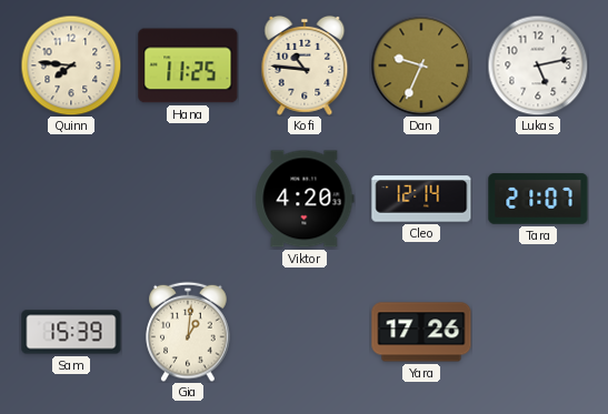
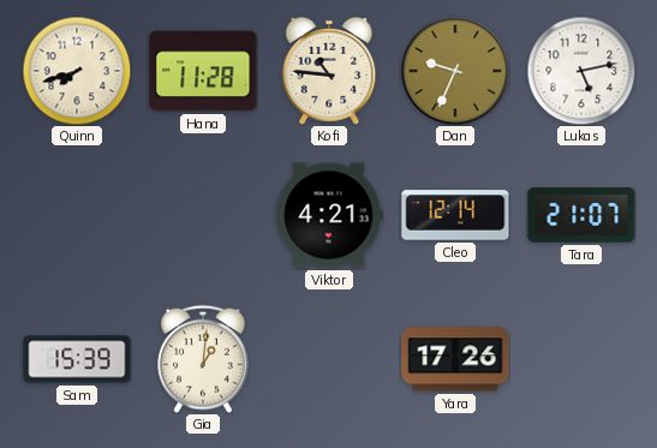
Quinn: 7:46 -> 7:42
Hana: 11:25 -> 11:28
Viktor: 4:20 -> 4:21
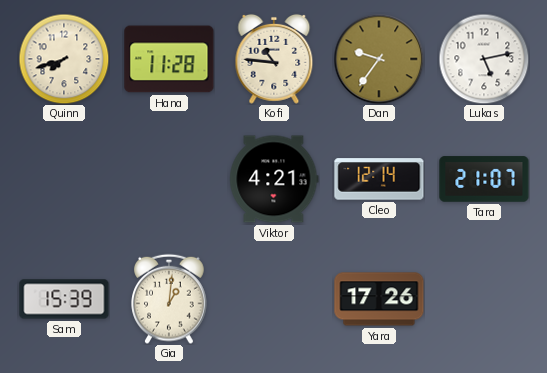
Dan: 9:34 -> 9:36
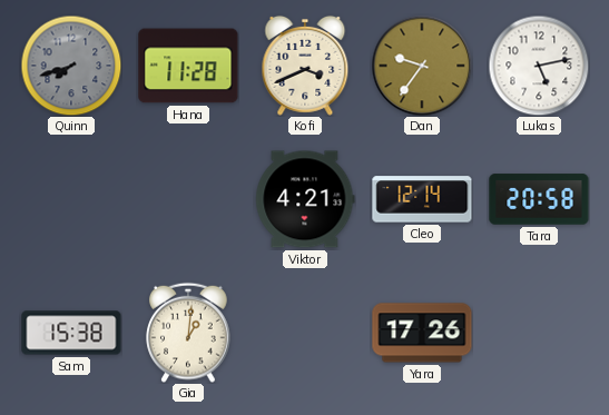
Quinn dial: cream -> grey
Kofi: 10:46 -> 3:41
Tara: 21:07 -> 20:58
Sam: 15:39 -> 15:38
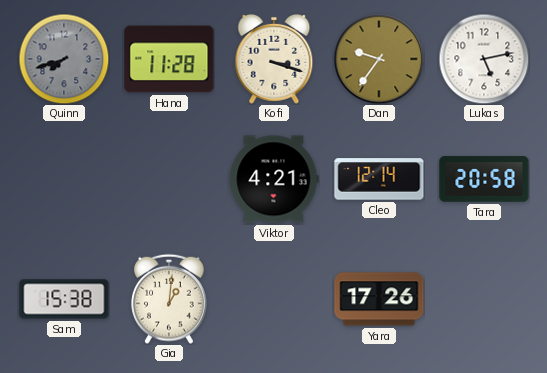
Kofi: 3:41 -> 3:18
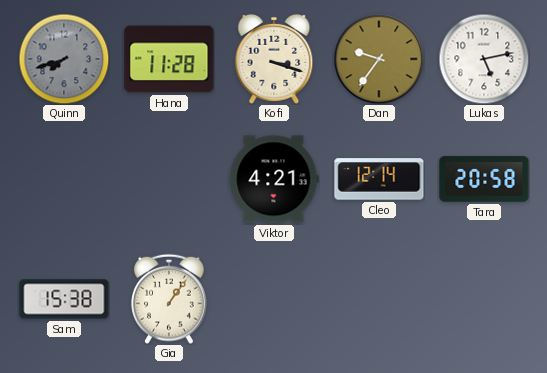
Gia: 1:01 -> 1:06
Yara: 17:26 -> none
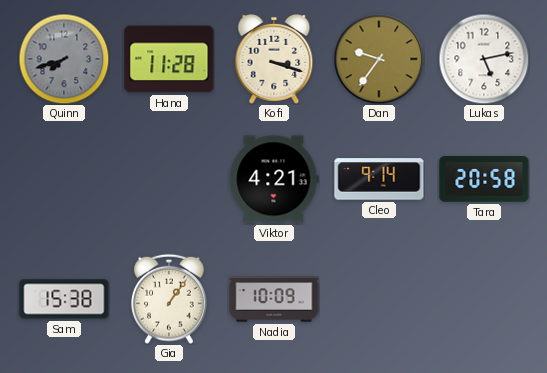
Cleo: 12:14 -> 9:14
Nadia: none -> 10:09
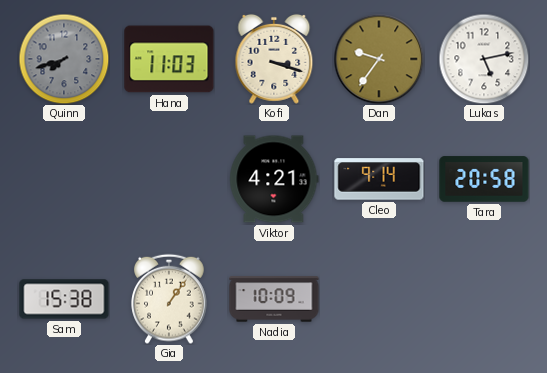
Hana: 11:28 -> 11:03
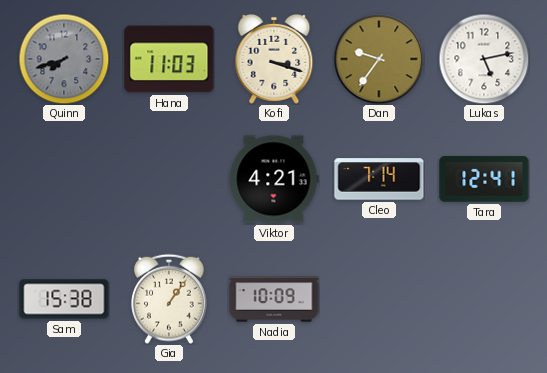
Cleo: 9:14 -> 7:14
Tara: 20:58 -> 12:41
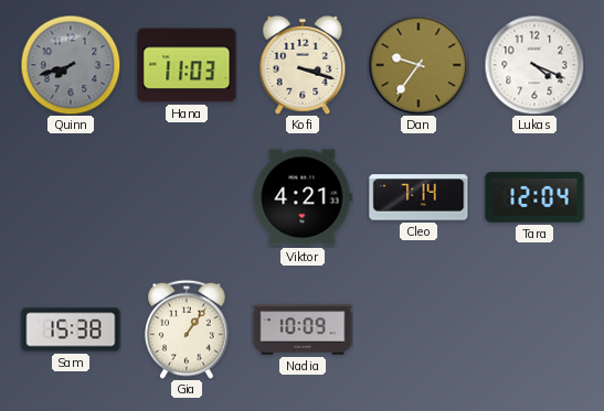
Lukas: 5:13 -> 4:19
Tara: 12:41 -> 12:04
